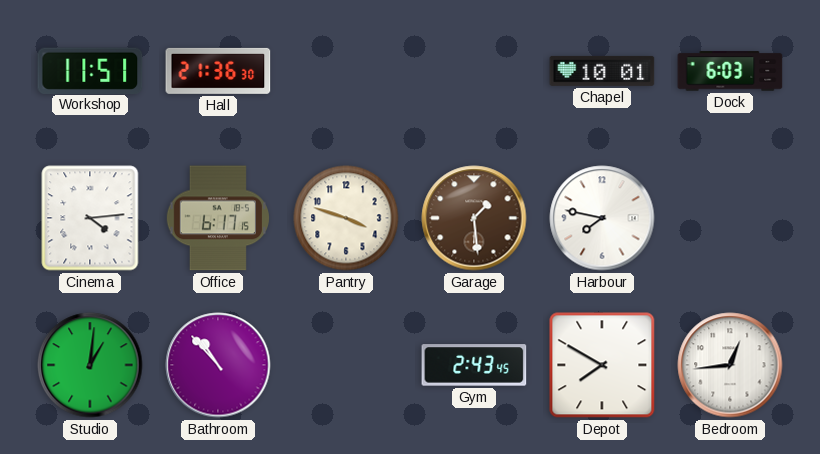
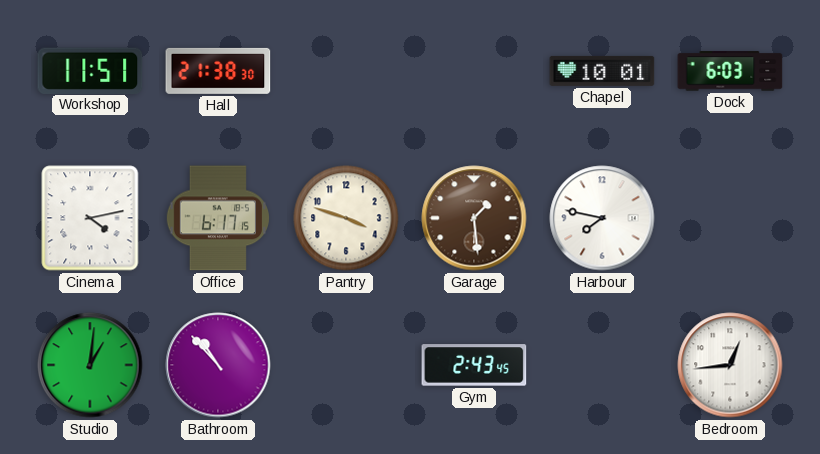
Hall: 21:36 -> 21:38
Cinema: 4:14 -> 4:13
Depot: 7:50 -> none
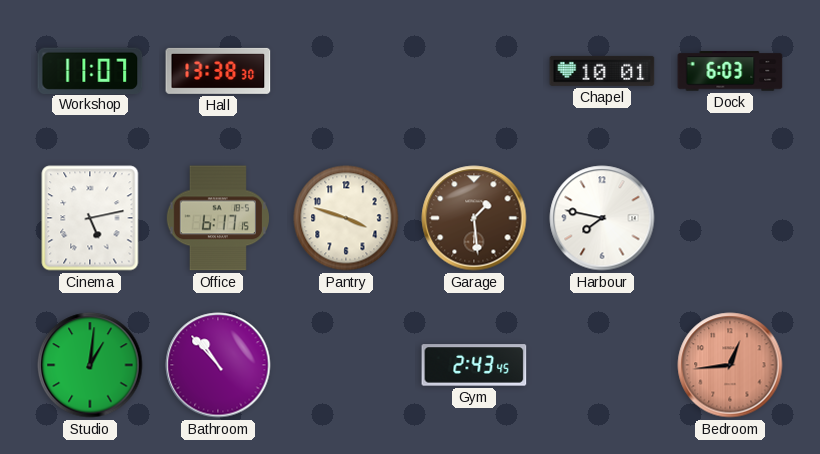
Workshop: 11:51 -> 11:07
Hall: 21:38 -> 13:38
Cinema: 4:13 -> 5:13
Bedroom dial: white -> salmon
